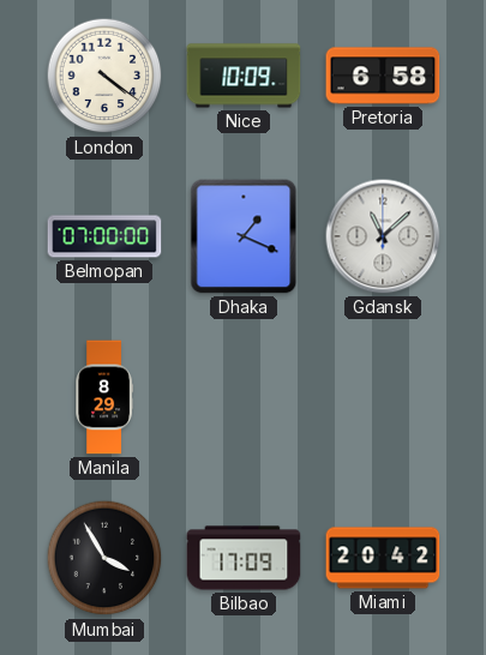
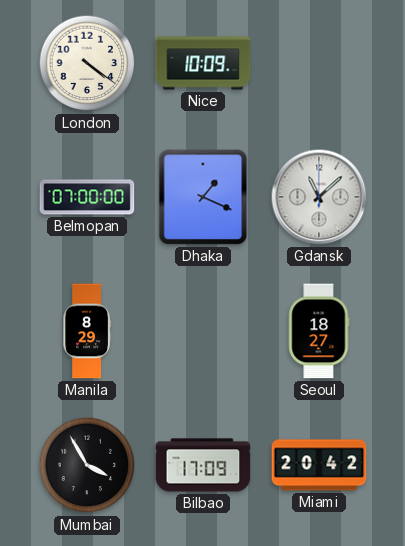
Pretoria: 6:58 -> none
Seoul: none -> 18:27
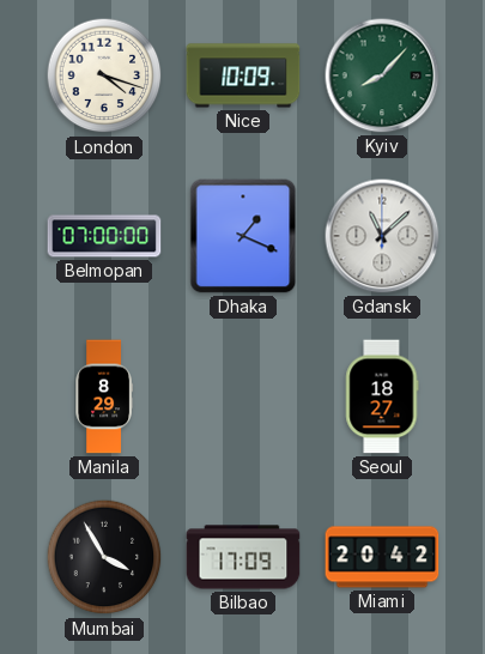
London: 4:21 -> 4:18
Kyiv: none -> 8:07
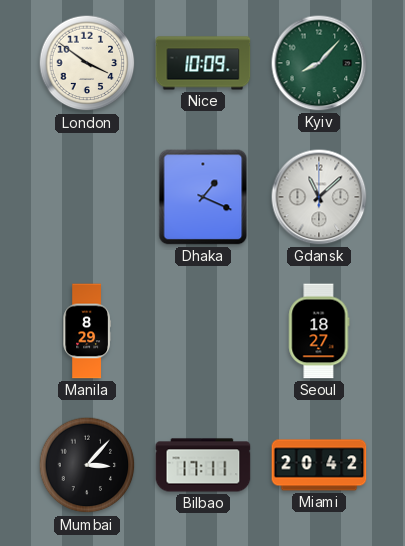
London: 4:18 -> 3:51
Belmopan: 07:00 -> none
Mumbai: 3:55 -> 3:07
Bilbao: 17:09 -> 17:11
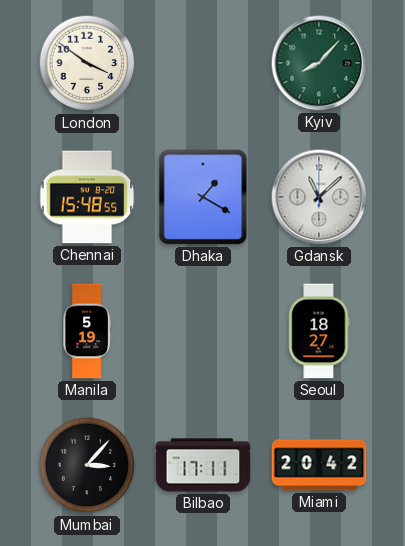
Nice: 10:09 -> none
Chennai: none -> 15:48
Dhaka: 1:19 -> 1:20
Manila: 8:29 -> 5:19
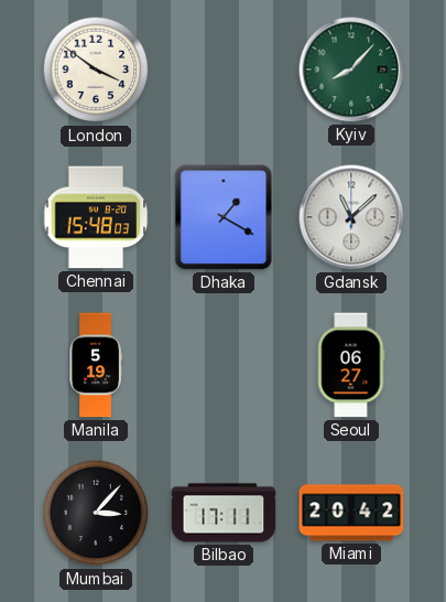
Chennai: 15:48:55 -> 15:48:03
Seoul: 18:27 -> 06:27
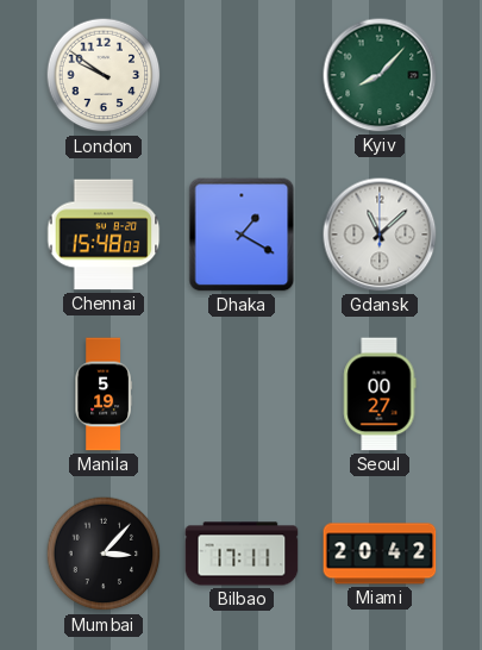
London: 3:51 -> 9:51
Seoul: 06:27 -> 00:27
